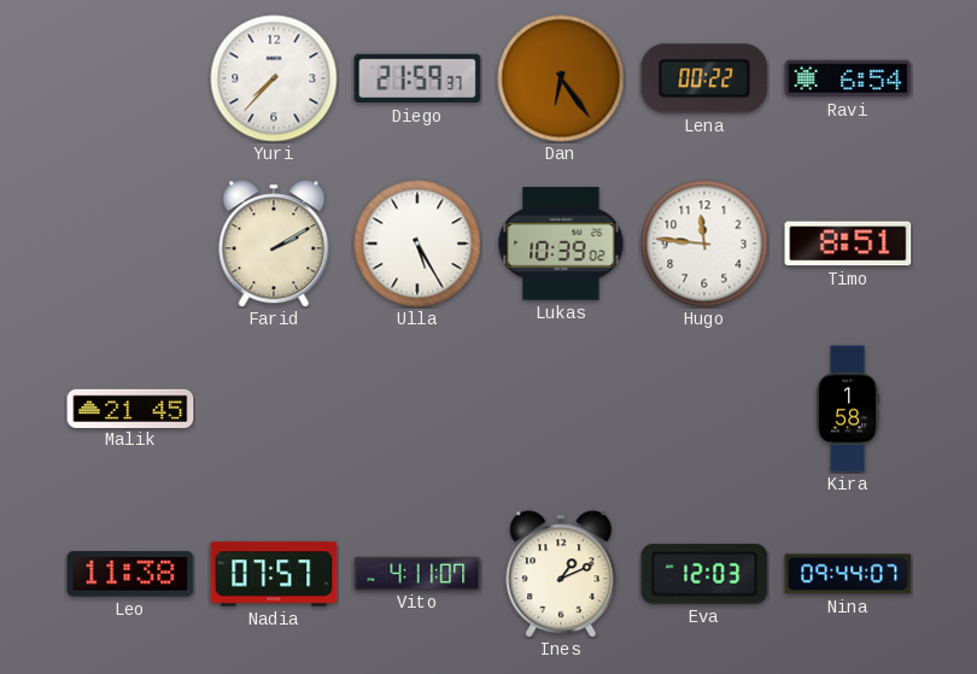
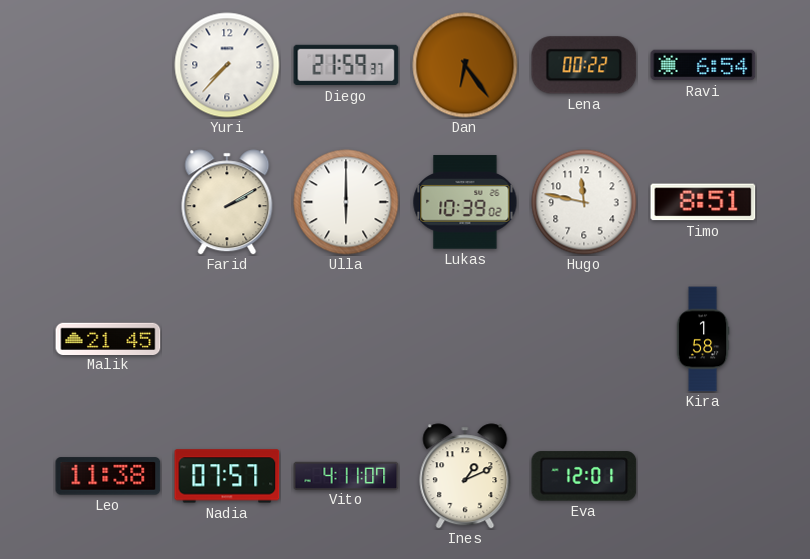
Ulla: 5:25 -> 6:00
Hugo: 11:46 -> 11:47
Eva: 12:03 -> 12:01
Nina: 09:44 -> none
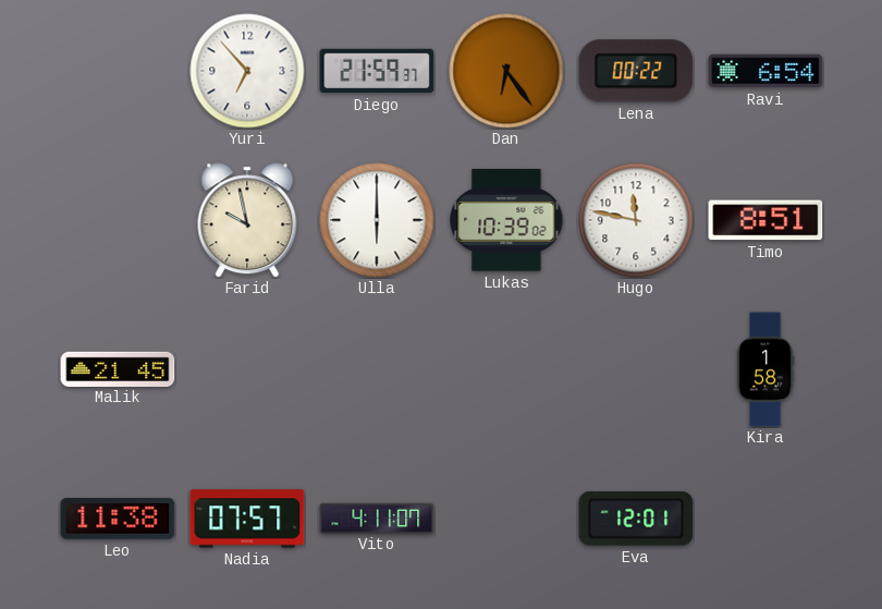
Yuri: 7:37 -> 6:53
Farid: 2:10 -> 9:58
Ines: 1:11 -> none
